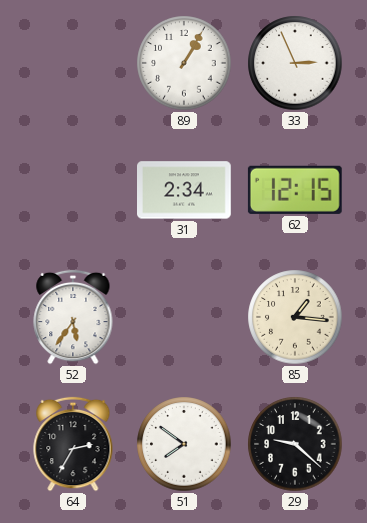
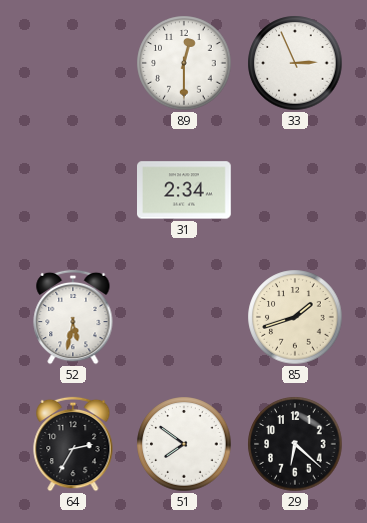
89: 1:05 -> 12:30
62: 12:15 -> none
52: 5:36 -> 5:32
85: 1:16 -> 1:42
29: 9:22 -> 6:22
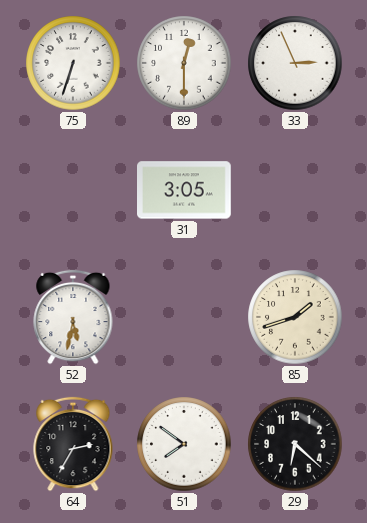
75: none -> 6:33
31: 2:34 -> 3:05
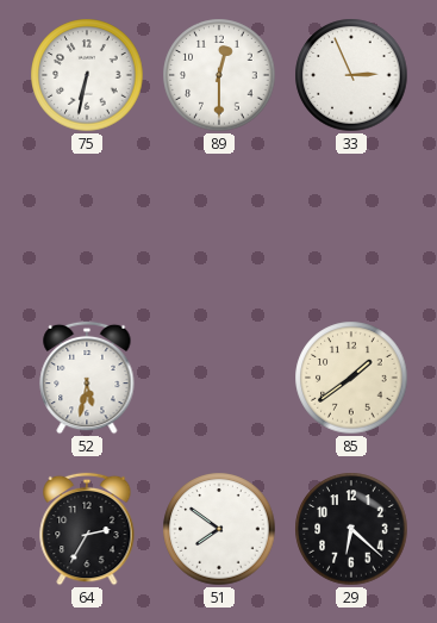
75: 6:33 -> 6:32
31: 3:05 -> none
85: 1:42 -> 1:39
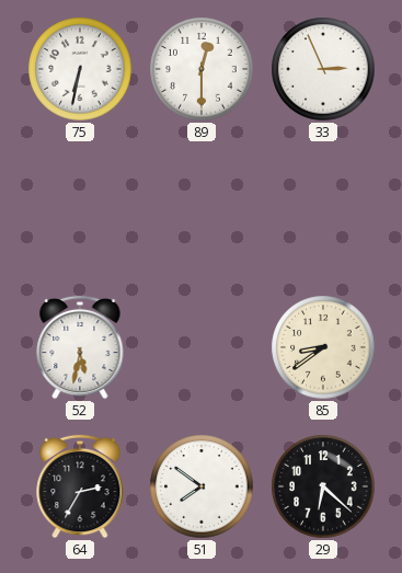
85: 1:39 -> 8:39
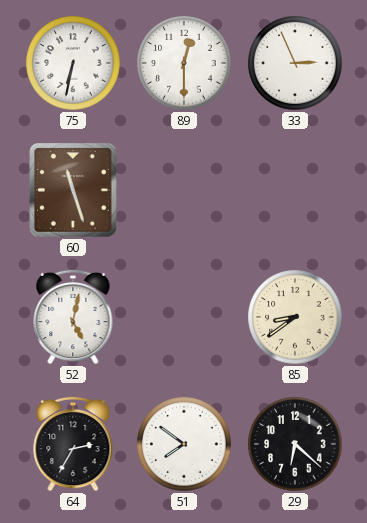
60: none -> 11:27
52: 5:32 -> 5:02
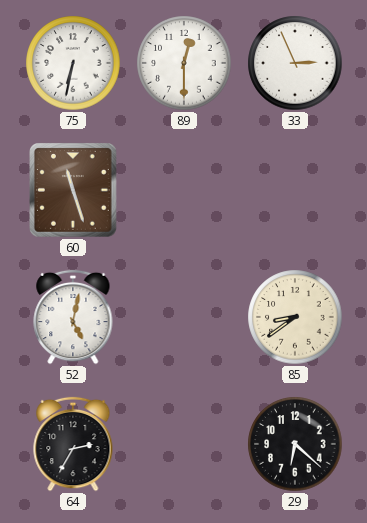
51: 7:51 -> none
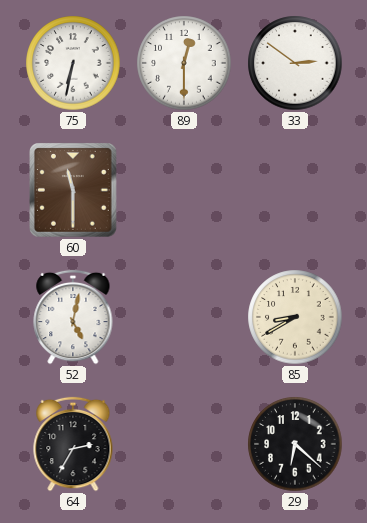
33: 2:56 -> 2:51
60: 11:27 -> 11:30
85: 8:39 -> 8:40
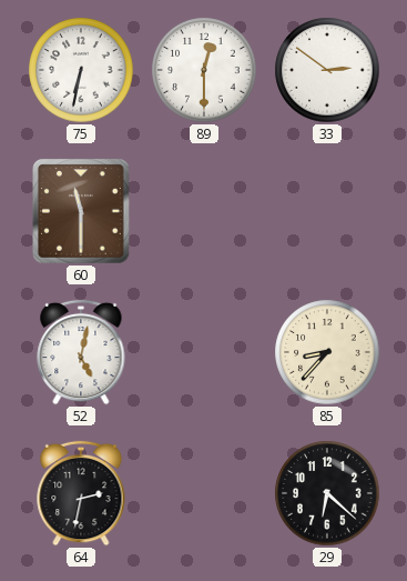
85: 8:40 -> 8:37
64: 2:35 -> 2:32
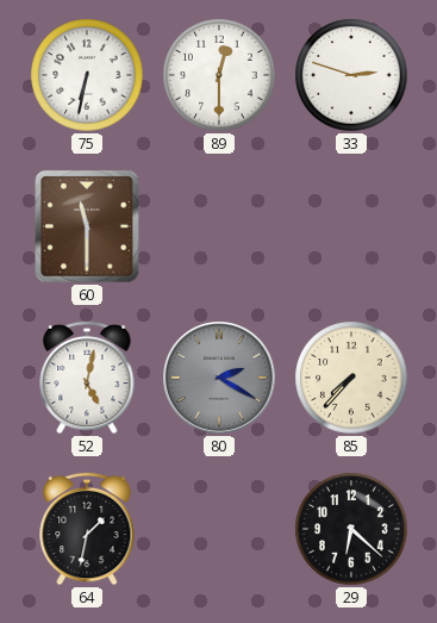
33: 2:51 -> 2:48
80: none -> 2:20
85: 8:37 -> 7:37
64: 2:32 -> 1:32
